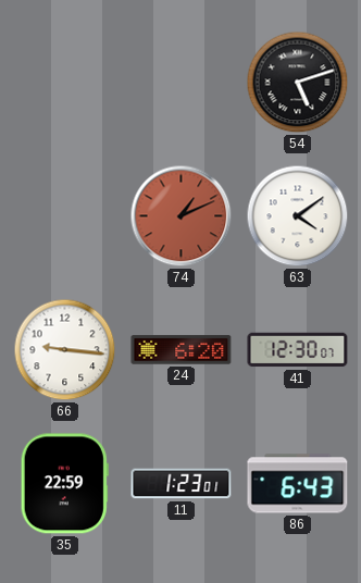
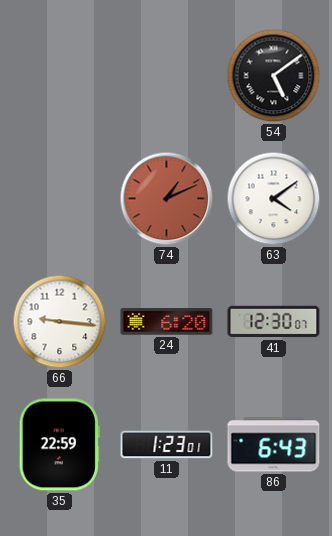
54: 5:12 -> 5:09
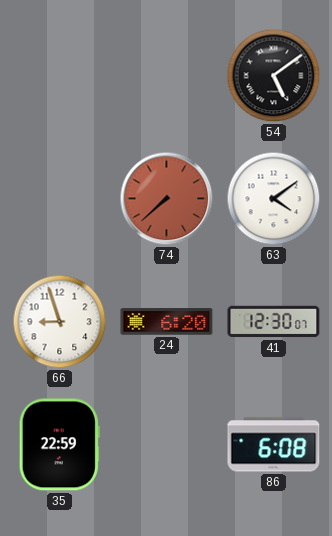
74: 1:11 -> 7:38
66: 9:16 -> 8:57
11: 1:23 -> none
86: 6:43 -> 6:08
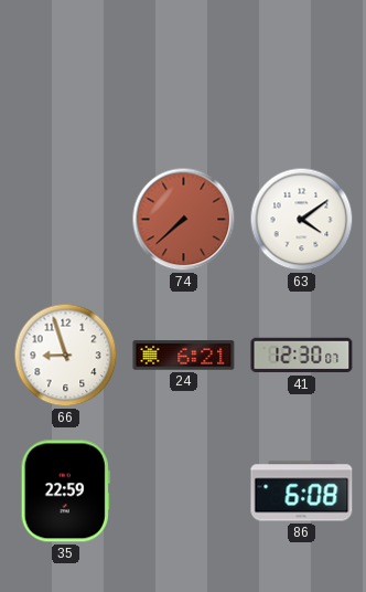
54: 5:09 -> none
24: 6:20 -> 6:21
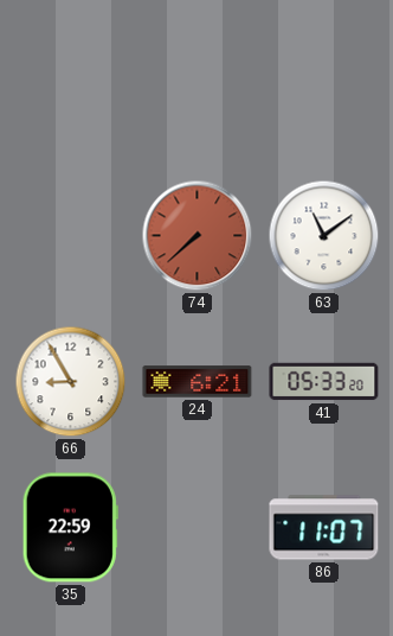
63: 4:09 -> 11:09
66: 8:57 -> 8:55
41: 12:30 -> 05:33
86: 6:08 -> 11:07
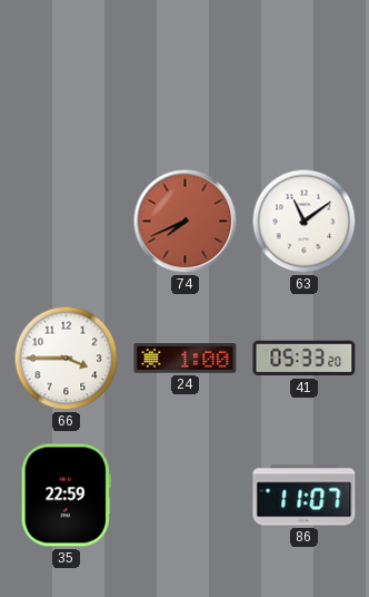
74: 7:38 -> 7:41
66: 8:55 -> 3:45
24: 6:21 -> 1:00
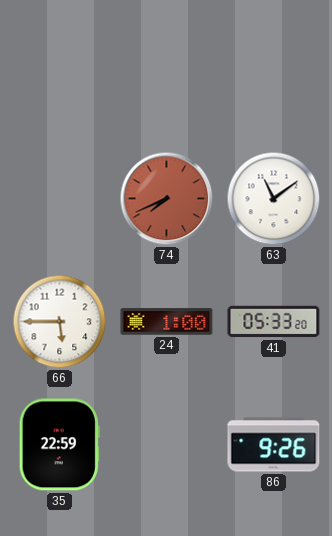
66: 3:45 -> 5:45
86: 11:07 -> 9:26
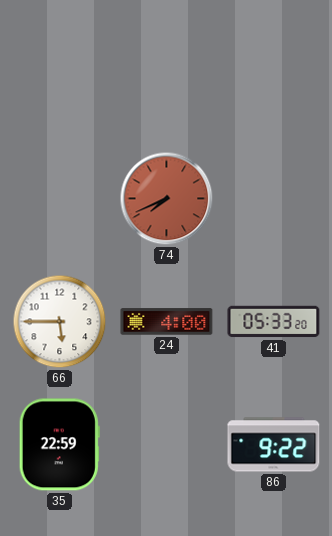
63: 11:09 -> none
24: 1:00 -> 4:00
86: 9:26 -> 9:22
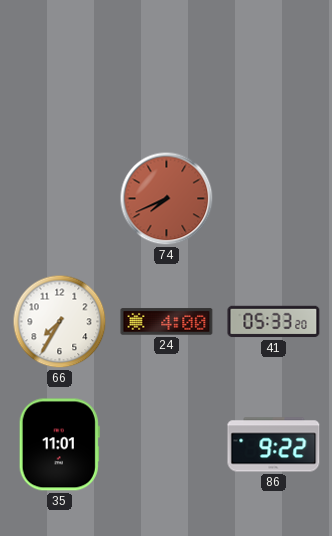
66: 5:45 -> 7:35
35: 22:59 -> 11:01
